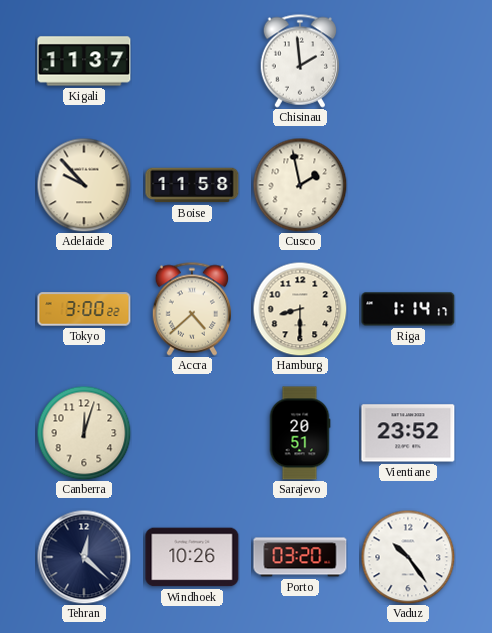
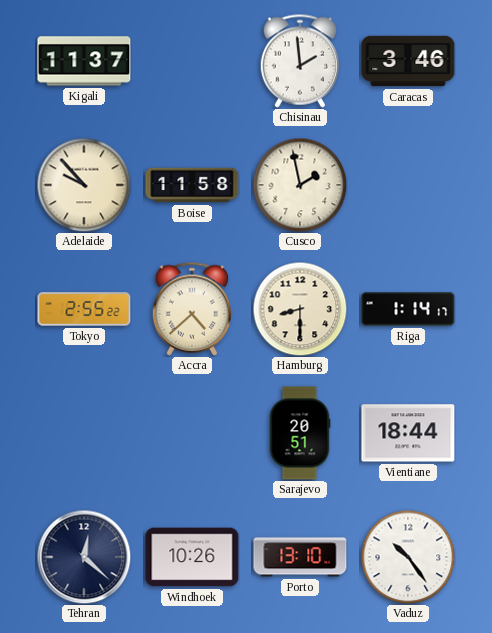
Caracas: none -> 3:46
Tokyo: 3:00 -> 2:55
Canberra: 12:03 -> none
Vientiane: 23:52 -> 18:44
Porto: 03:20 -> 13:10
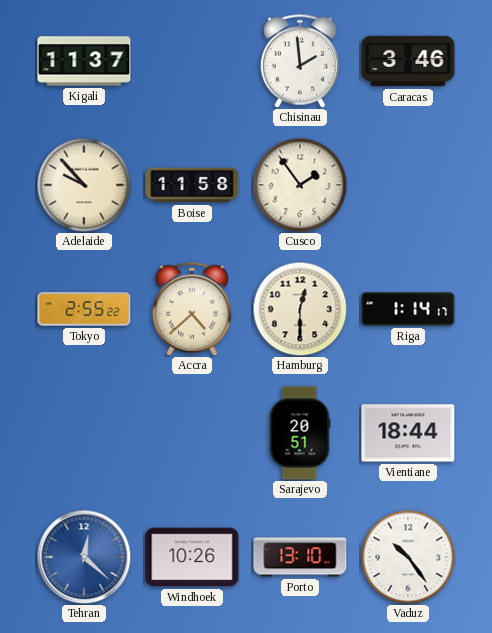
Cusco: 1:58 -> 1:54
Hamburg: 8:30 -> 12:30
Tehran dial: navy -> blue
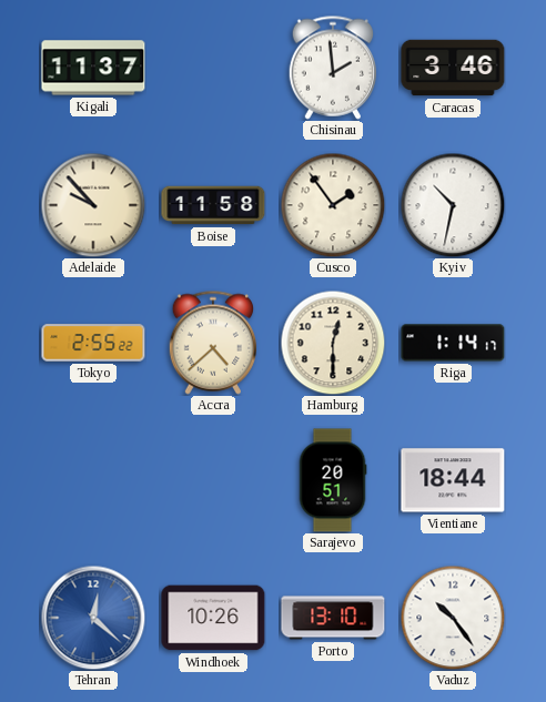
Kyiv: none -> 10:32
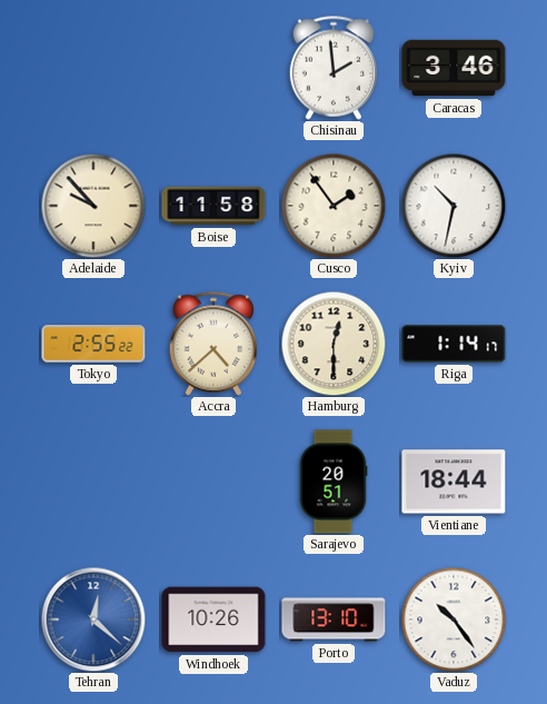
Kigali: 11:37 -> none
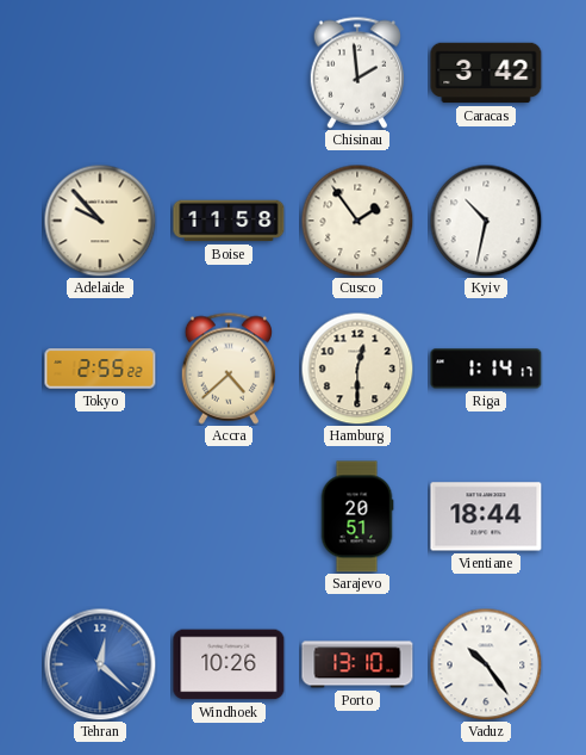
Caracas: 3:46 -> 3:42
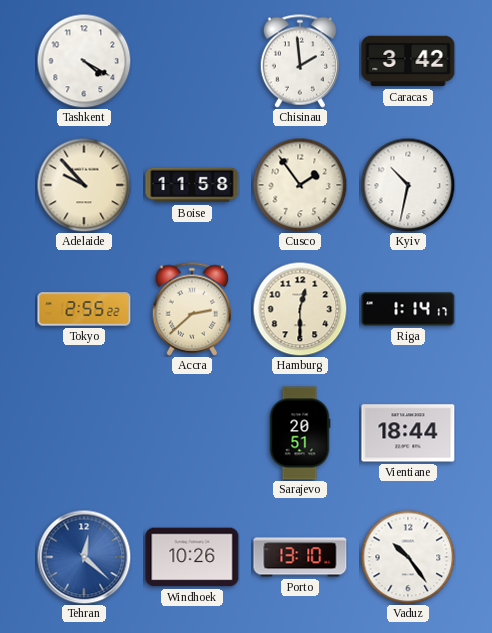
Tashkent: none -> 4:20
Accra: 4:38 -> 2:38
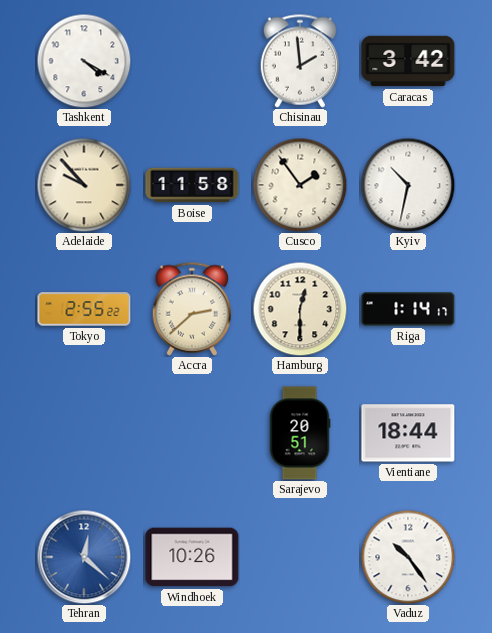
Porto: 13:10 -> none
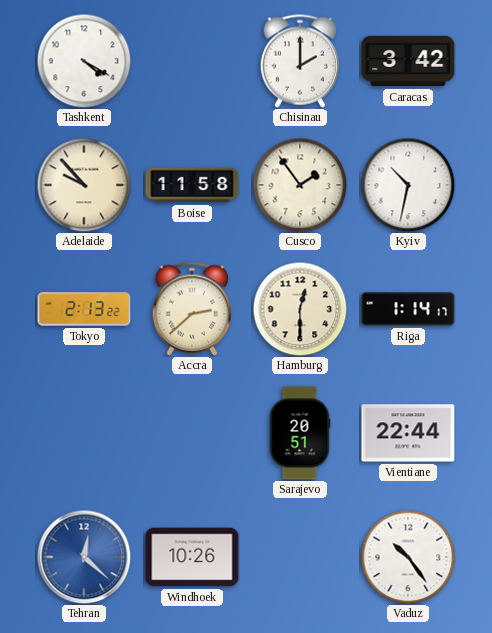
Chisinau: 1:59 -> 2:00
Tokyo: 2:55 -> 2:13
Vientiane: 18:44 -> 22:44
